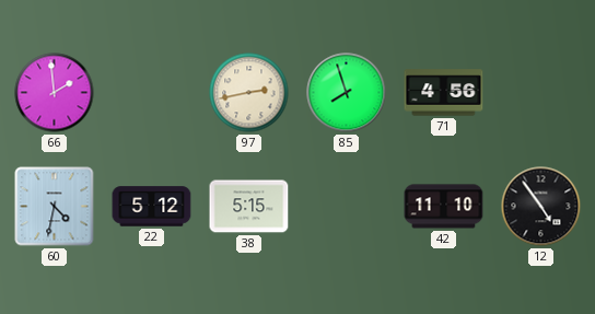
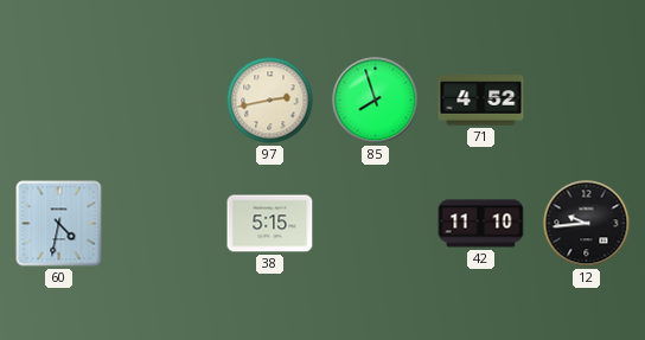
66: 1:59 -> none
71: 4:56 -> 4:52
22: 5:12 -> none
12: 4:54 -> 9:44
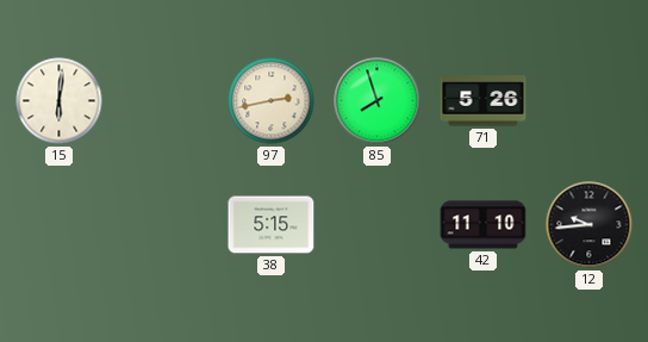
15: none -> 6:01
71: 4:52 -> 5:26
60: 4:32 -> none
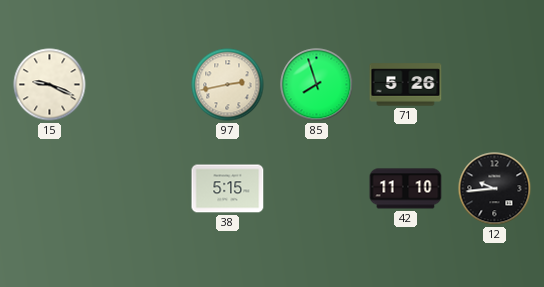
15: 6:01 -> 9:19
